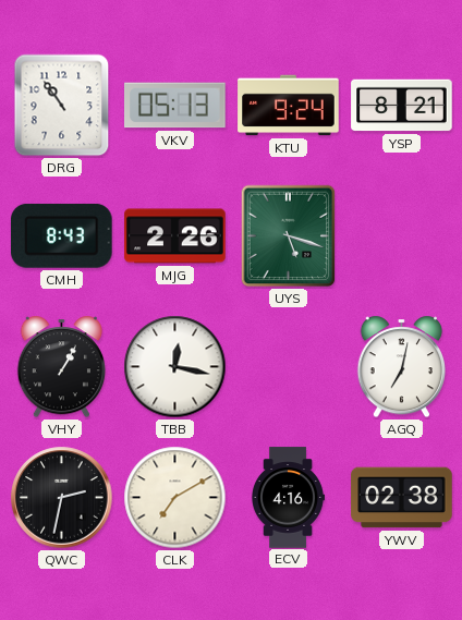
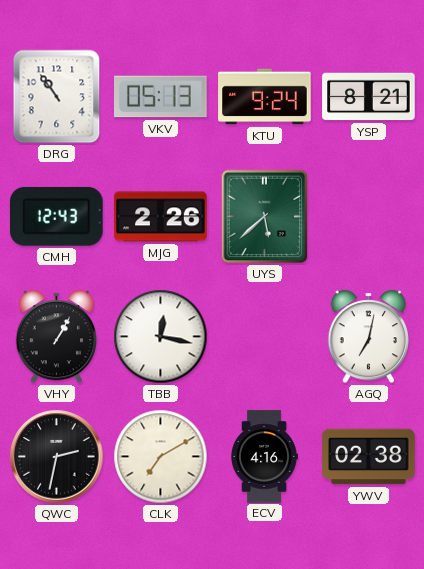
CMH: 8:43 -> 12:43
UYS: 5:18 -> 5:38
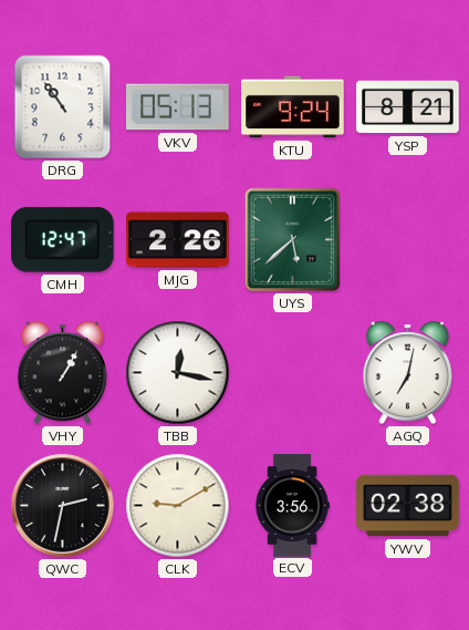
CMH: 12:43 -> 12:47
CLK: 7:10 -> 9:10
ECV: 4:16 -> 3:56
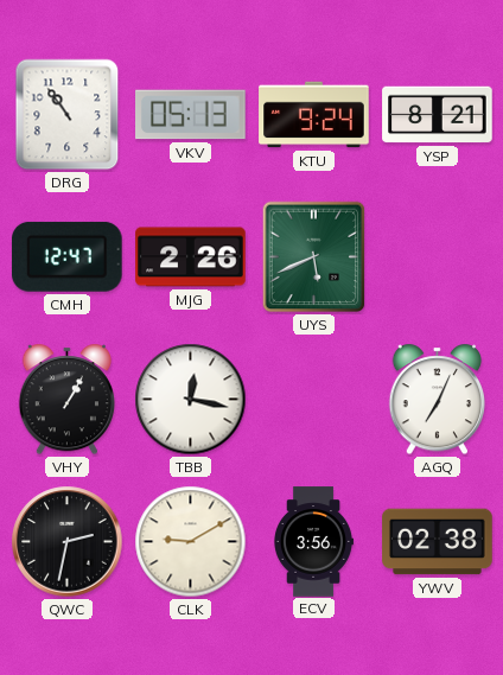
UYS: 5:38 -> 5:41
AGQ: 7:02 -> 7:04
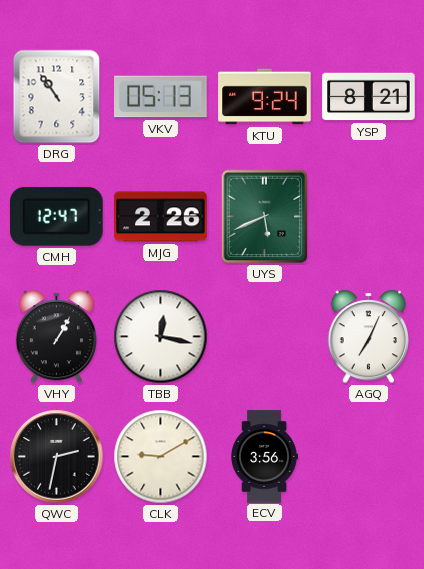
YWV: 02:38 -> none
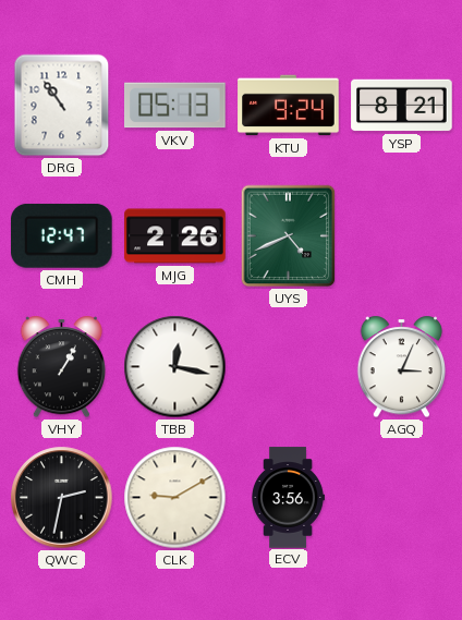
UYS: 5:41 -> 4:41
AGQ: 7:04 -> 3:04
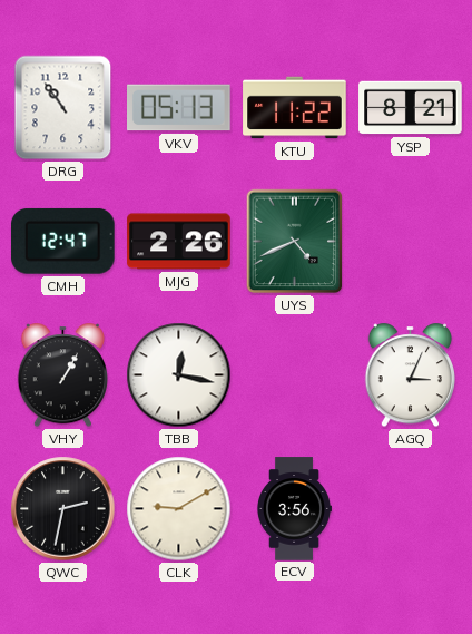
KTU: 9:24 -> 11:22
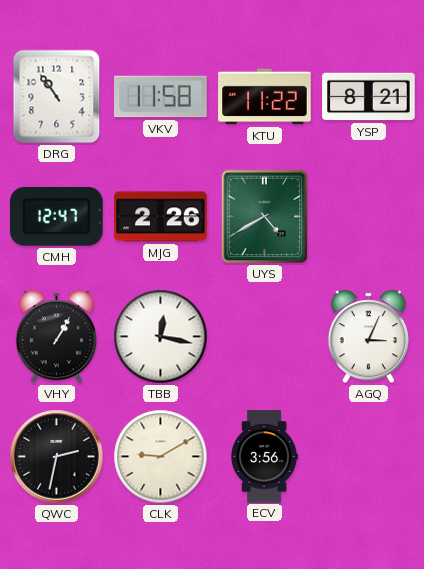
VKV: 05:13 -> 11:58
UYS: 4:41 -> 4:40
